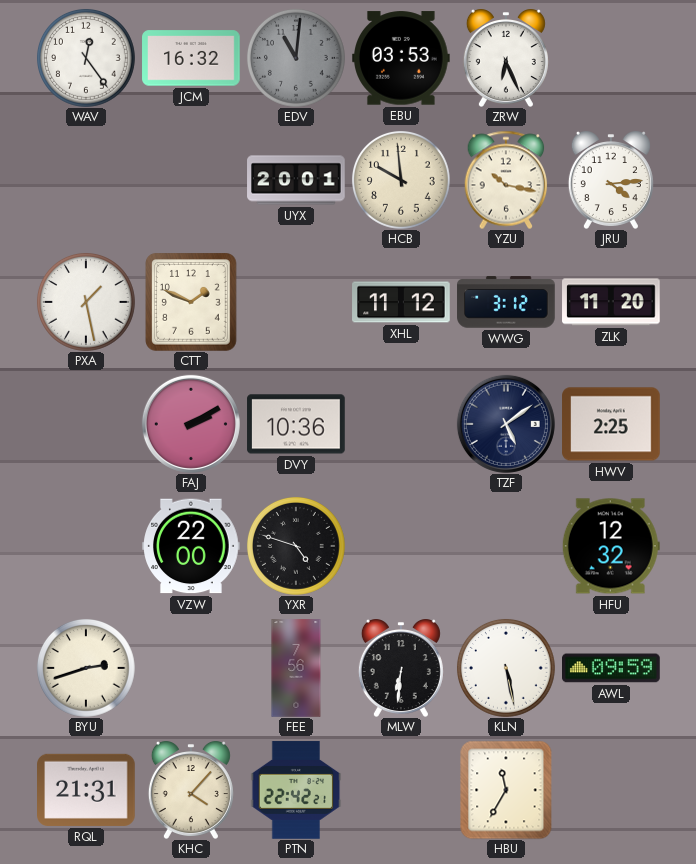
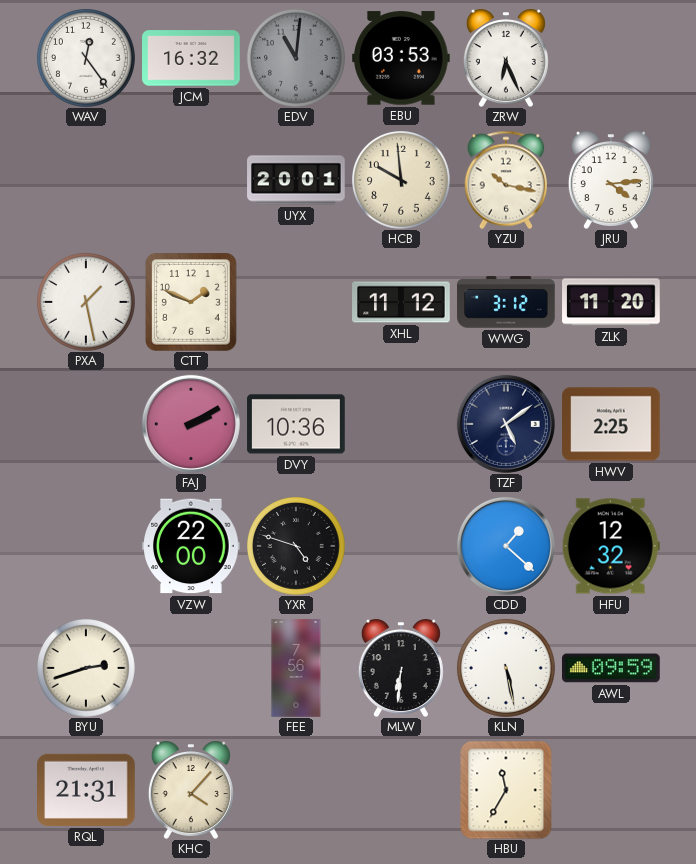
CDD: none -> 1:22
PTN: 22:42 -> none
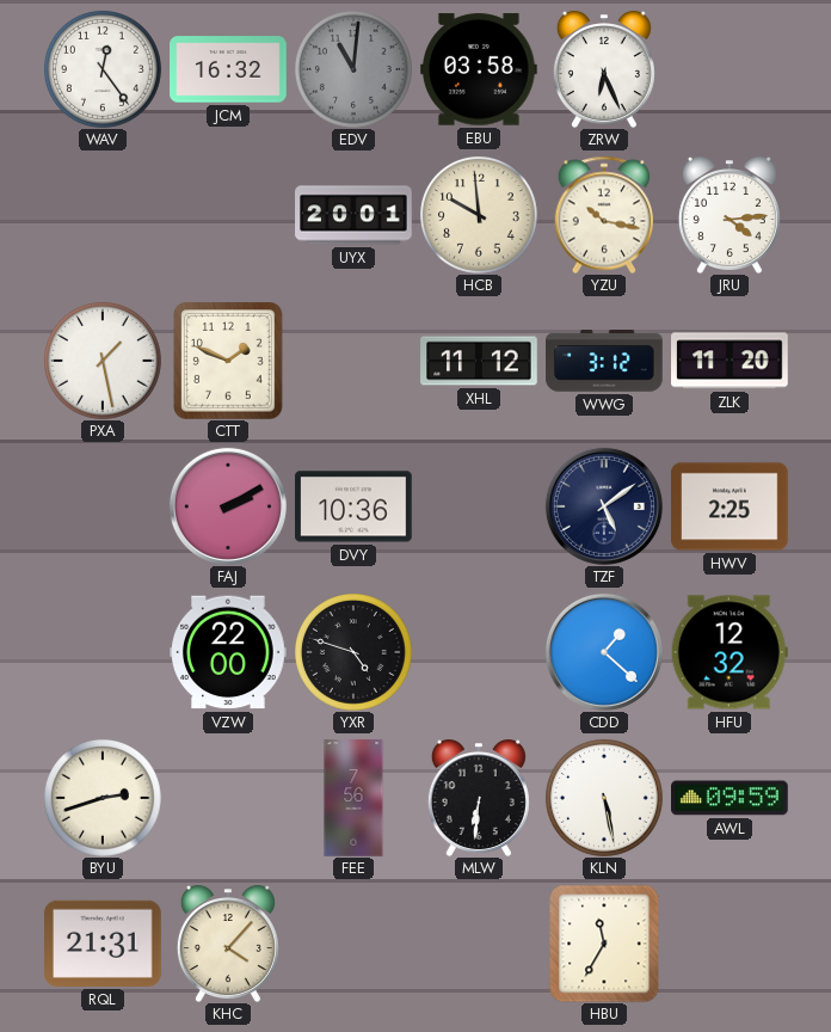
EBU: 03:53 -> 03:58
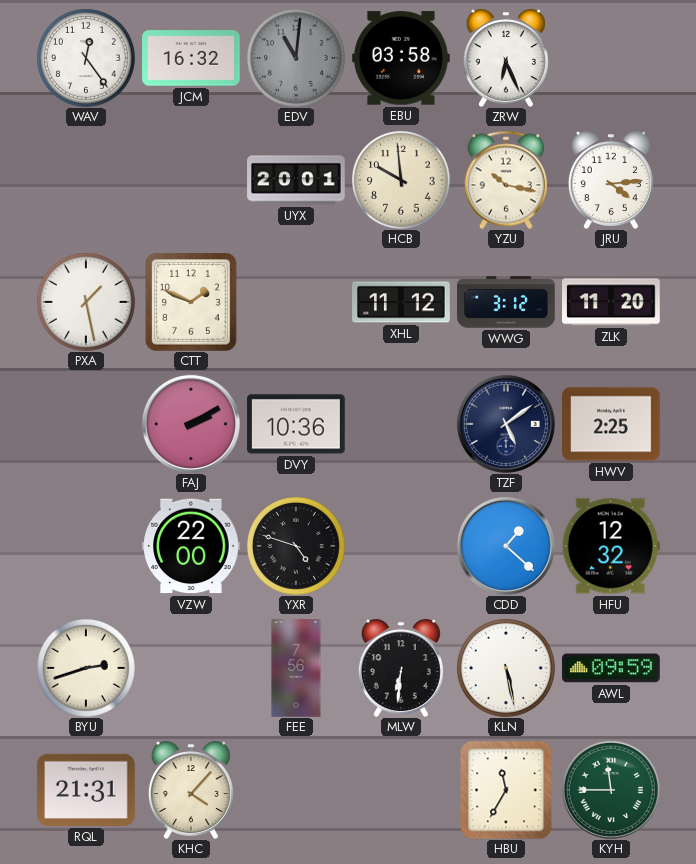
KYH: none -> 11:45
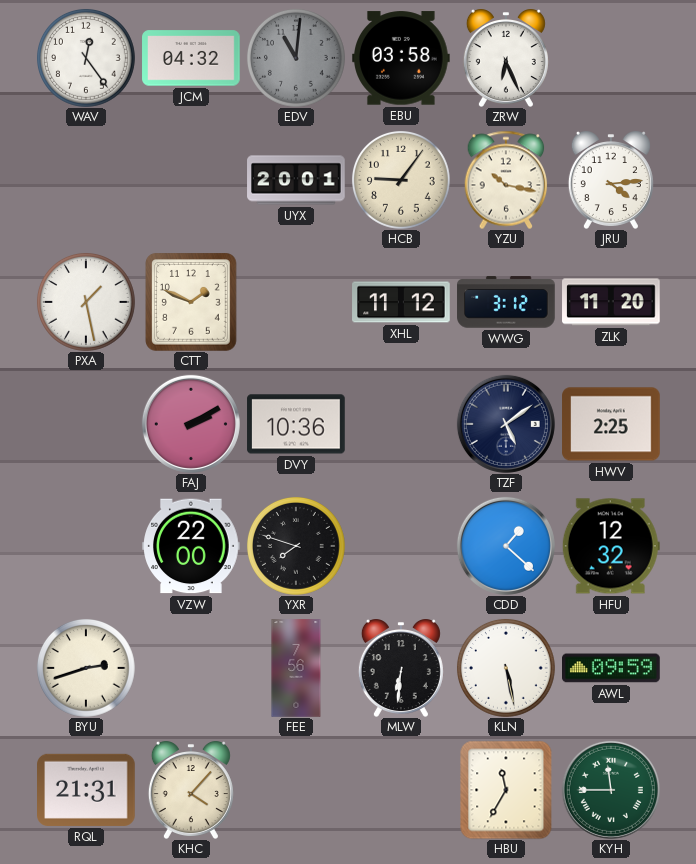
JCM: 16:32 -> 04:32
HCB: 9:59 -> 9:06
YXR: 4:48 -> 7:48
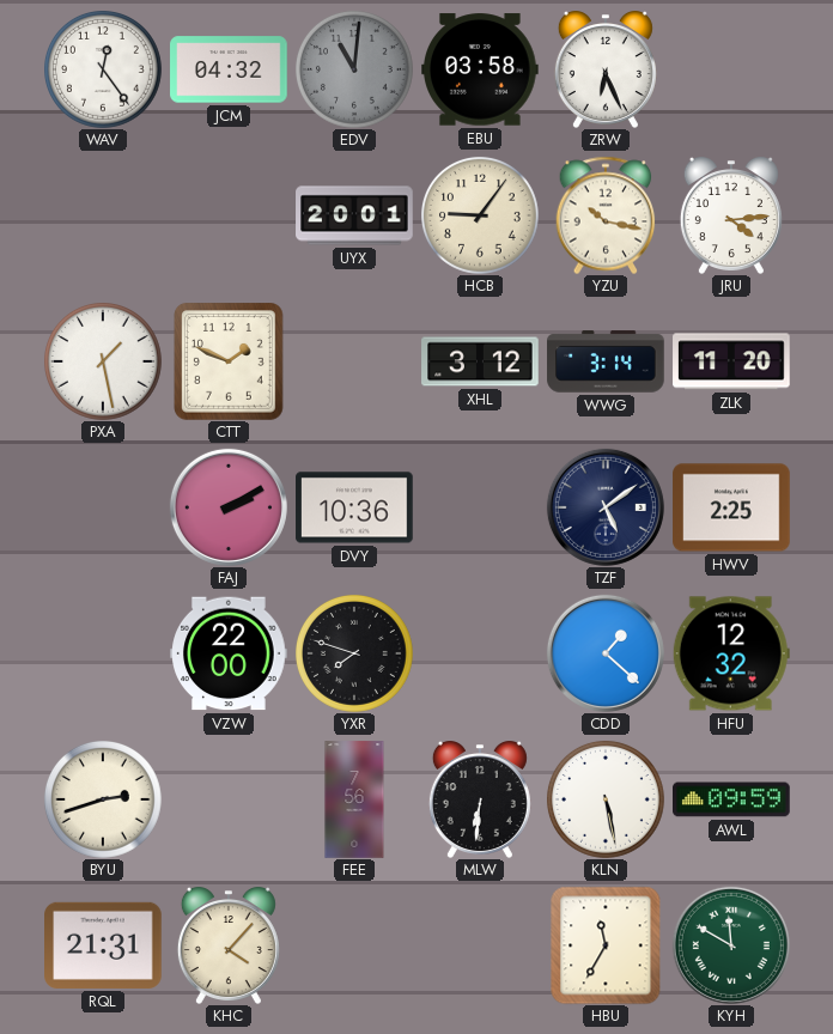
XHL: 11:12 -> 3:12
WWG: 3:12 -> 3:14
KYH: 11:45 -> 11:50
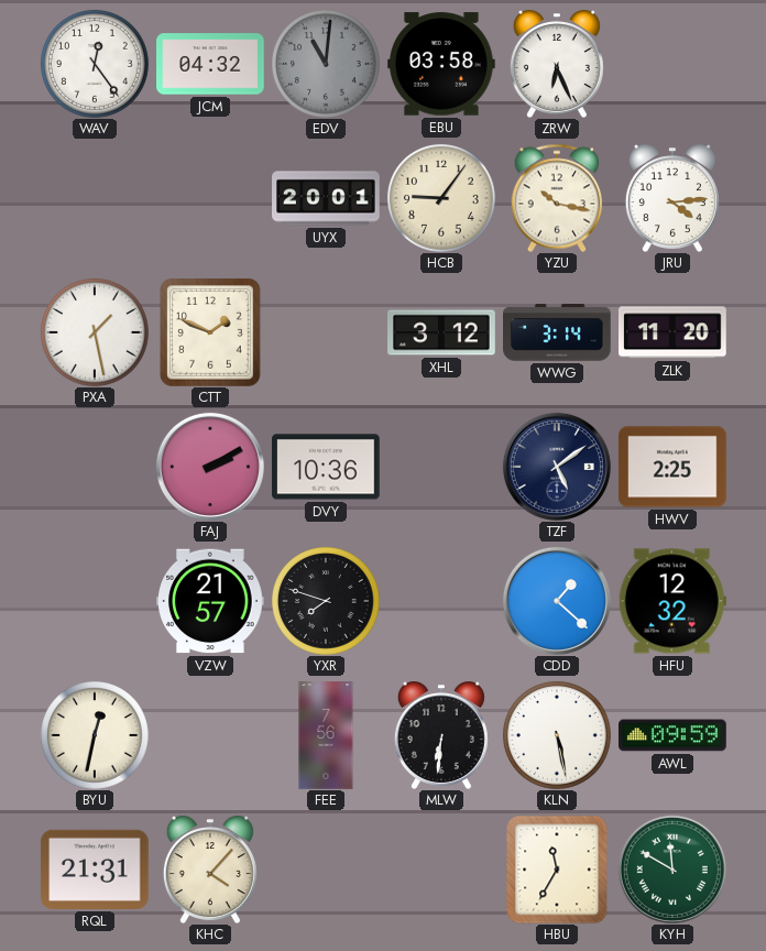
VZW: 22:00 -> 21:57
BYU: 2:42 -> 12:32
